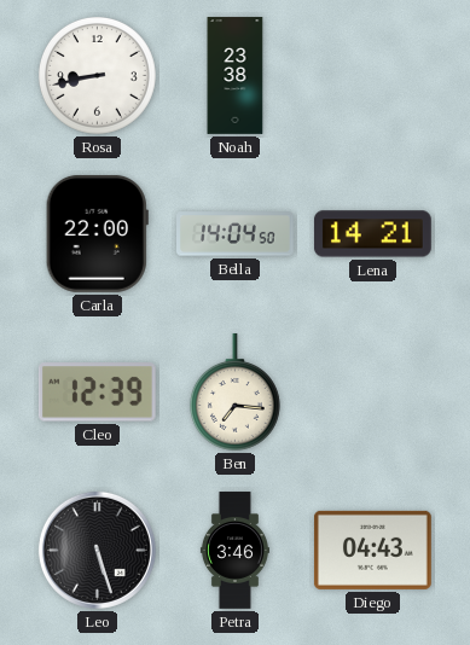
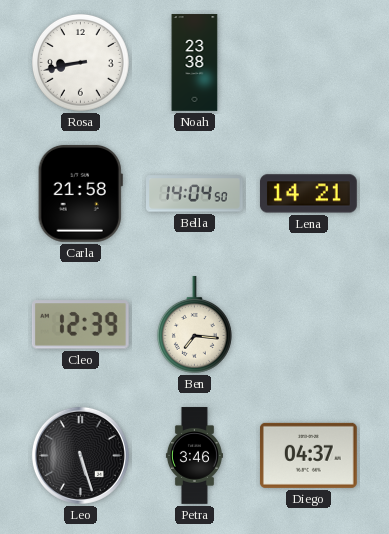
Carla: 22:00 -> 21:58
Diego: 04:43 -> 04:37
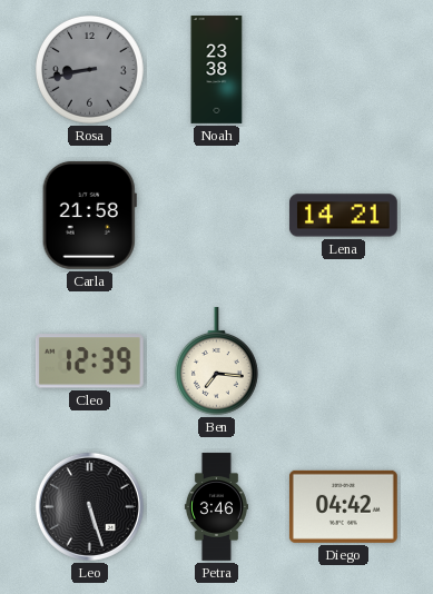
Rosa dial: white -> grey
Bella: 14:04 -> none
Diego: 04:37 -> 04:42
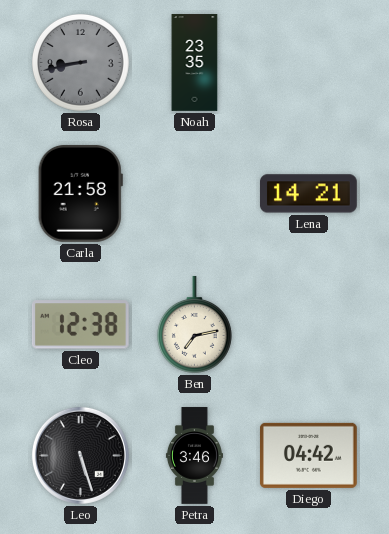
Noah: 23:38 -> 23:35
Cleo: 12:39 -> 12:38
Ben: 7:16 -> 7:13
